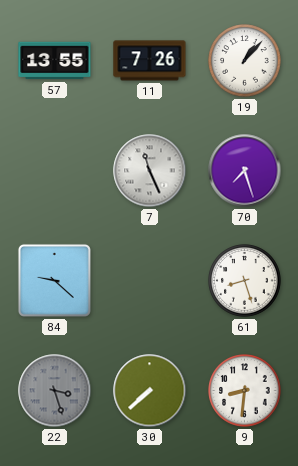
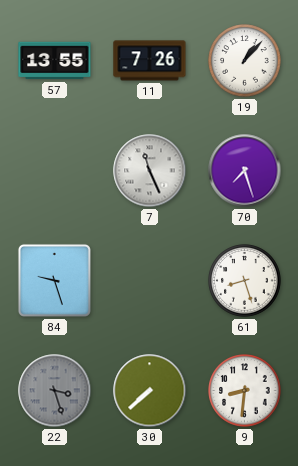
84: 9:22 -> 9:27
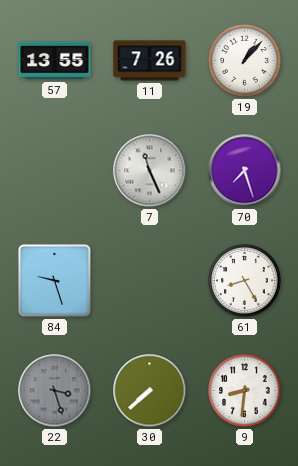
61: 8:27 -> 8:25
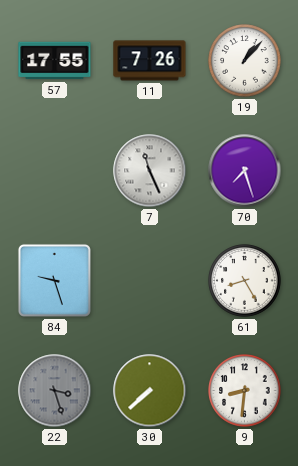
57: 13:55 -> 17:55
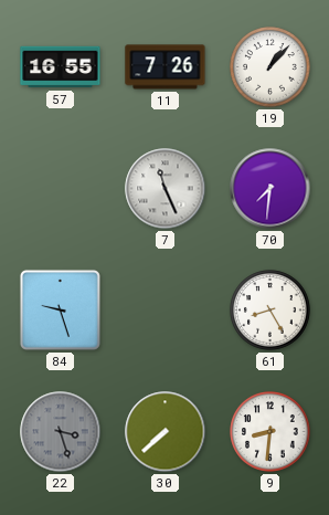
57: 17:55 -> 16:55
70: 7:27 -> 7:31
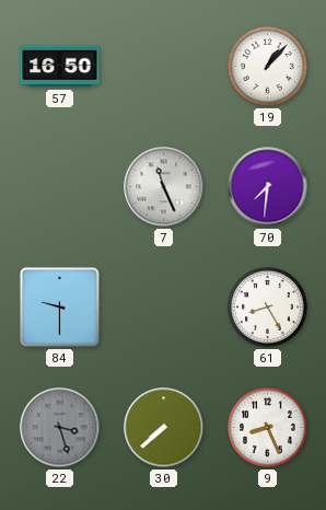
57: 16:55 -> 16:50
11: 7:26 -> none
84: 9:27 -> 9:30
9: 8:31 -> 8:26
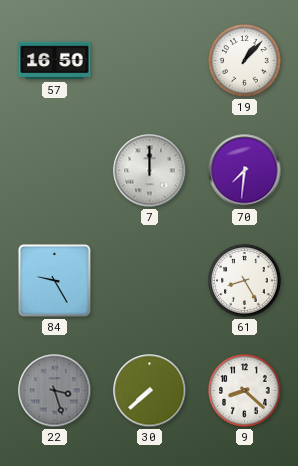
7: 11:26 -> 12:00
84: 9:30 -> 9:25
9: 8:26 -> 8:22
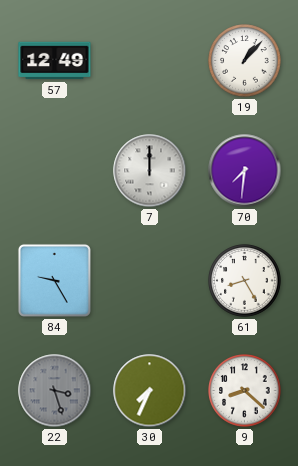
57: 16:50 -> 12:49
30: 7:38 -> 7:34
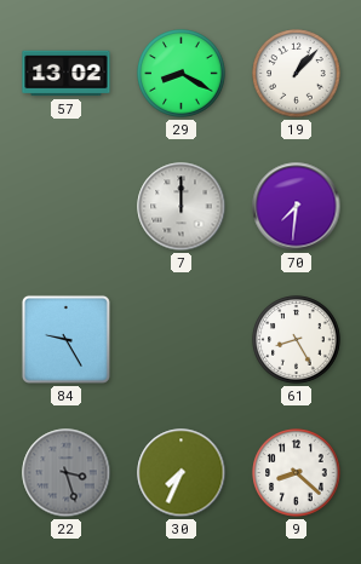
57: 12:49 -> 13:02
29: none -> 8:20
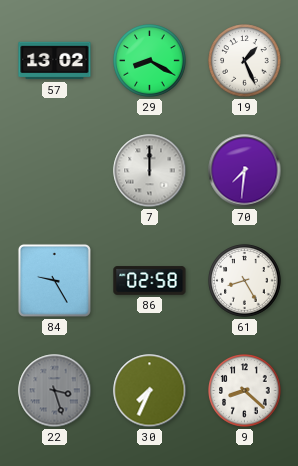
19: 1:07 -> 1:26
86: none -> 02:58
